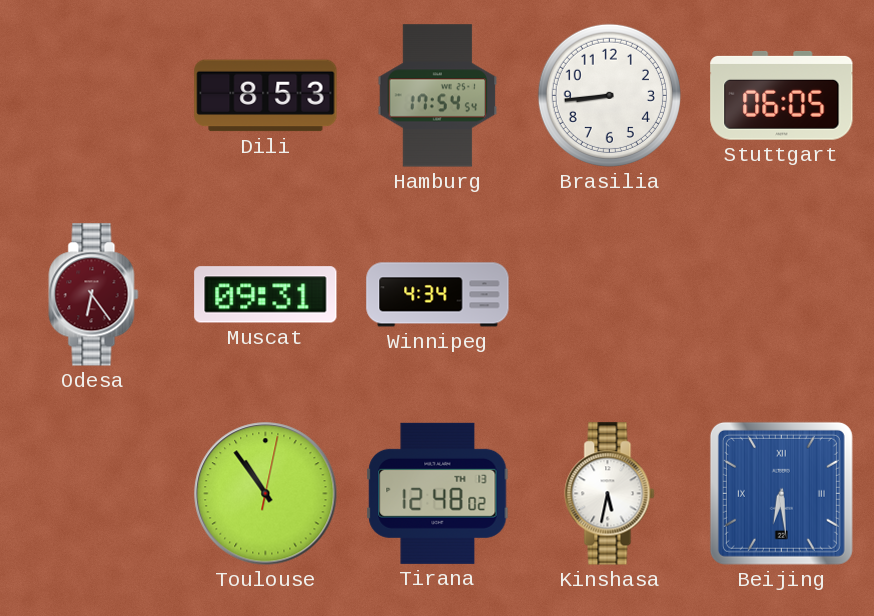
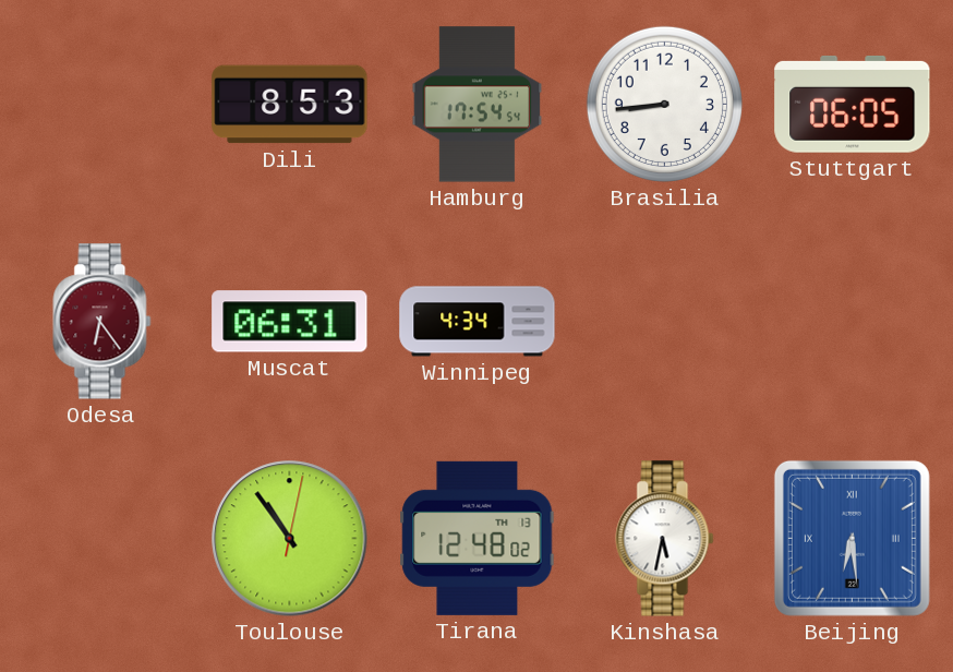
Muscat: 09:31 -> 06:31
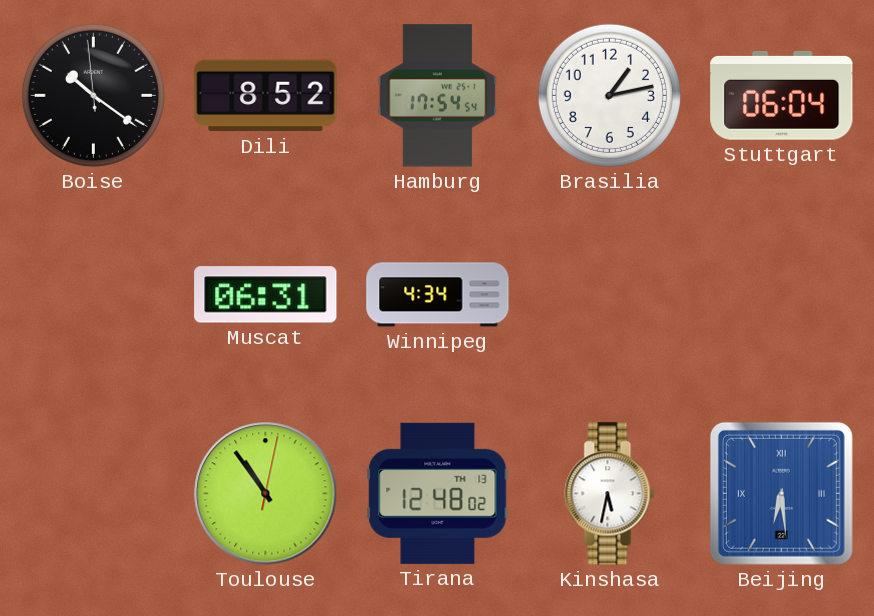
Boise: none -> 10:20
Dili: 8:53 -> 8:52
Brasilia: 8:44 -> 1:13
Stuttgart: 06:05 -> 06:04
Odesa: 6:24 -> none
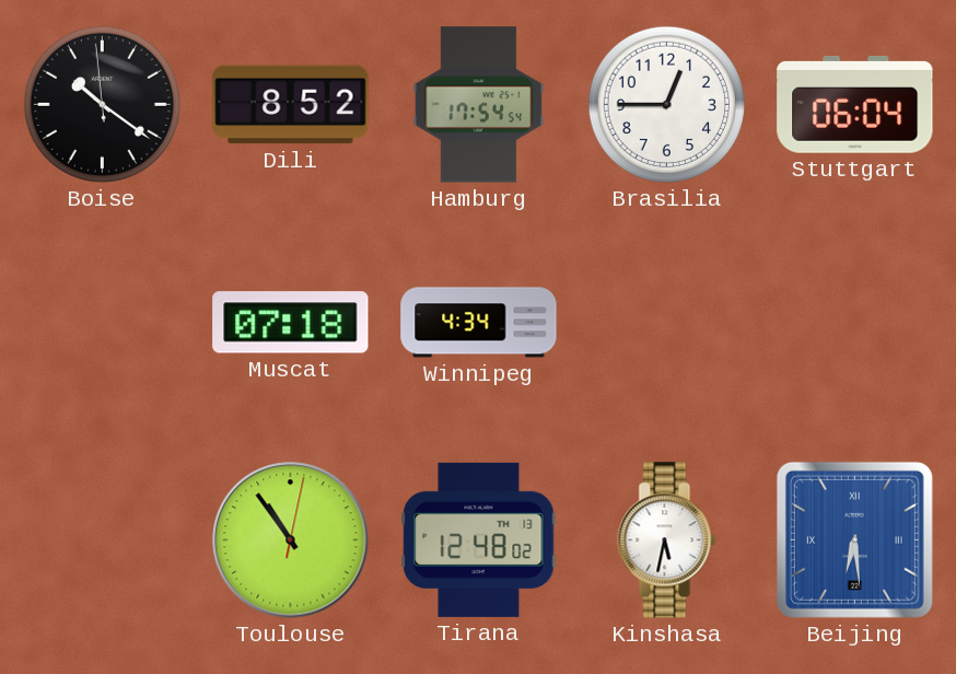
Brasilia: 1:13 -> 12:45
Muscat: 06:31 -> 07:18
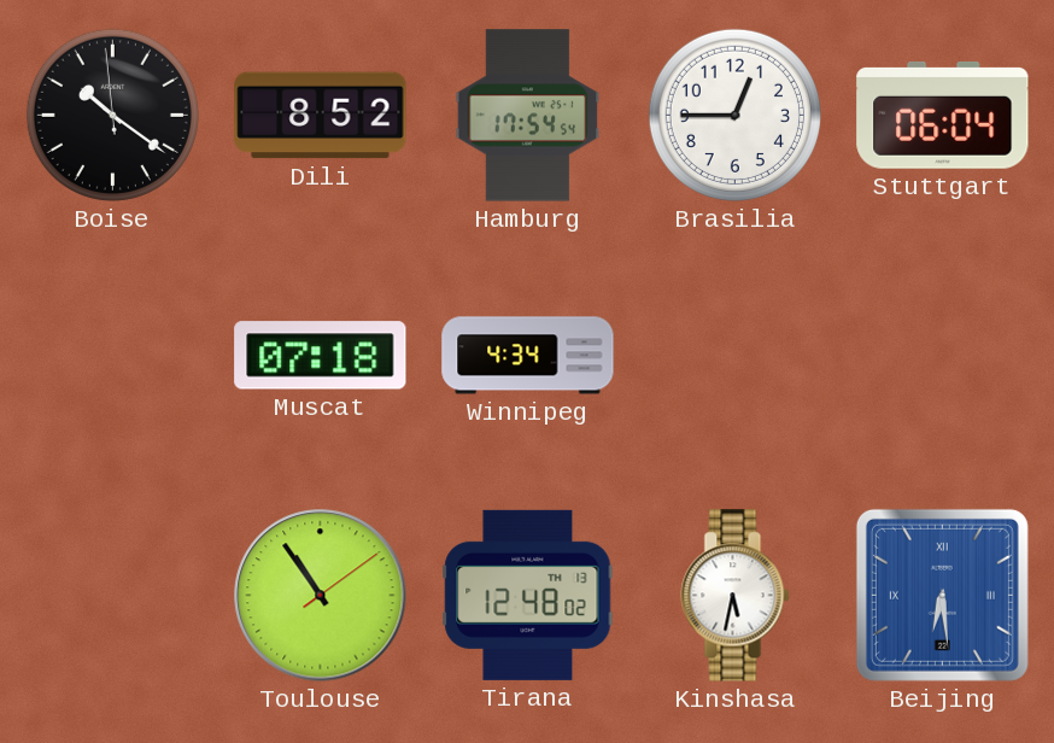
Toulouse: 10:54:02 -> 10:54:09
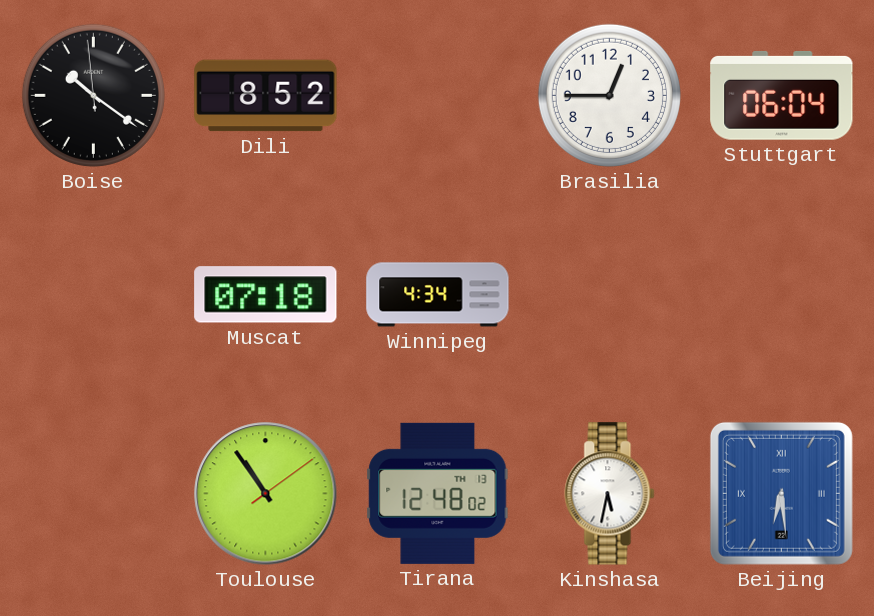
Hamburg: 17:54 -> none
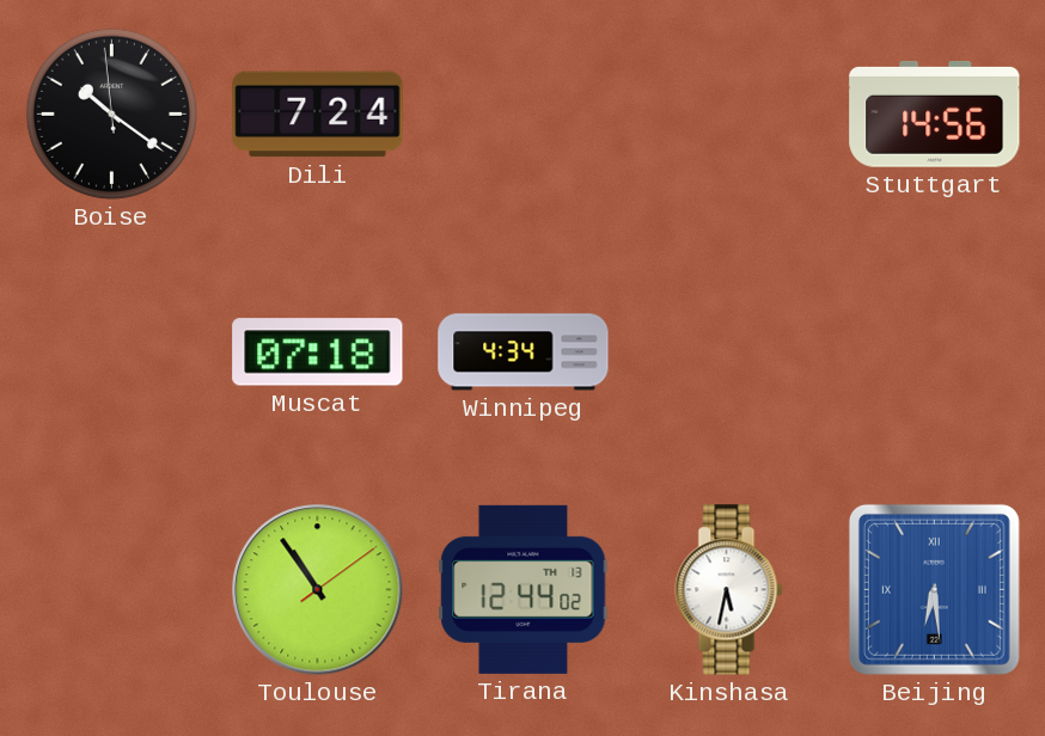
Dili: 8:52 -> 7:24
Brasilia: 12:45 -> none
Stuttgart: 06:04 -> 14:56
Tirana: 12:48 -> 12:44
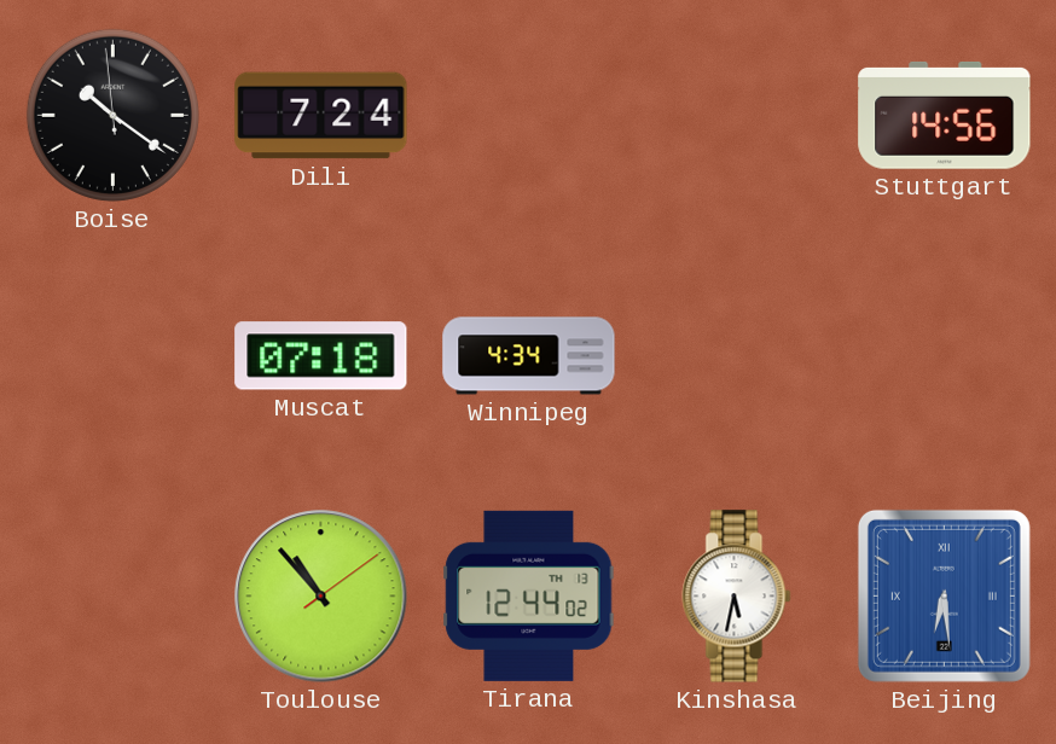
Toulouse: 10:54 -> 10:53
